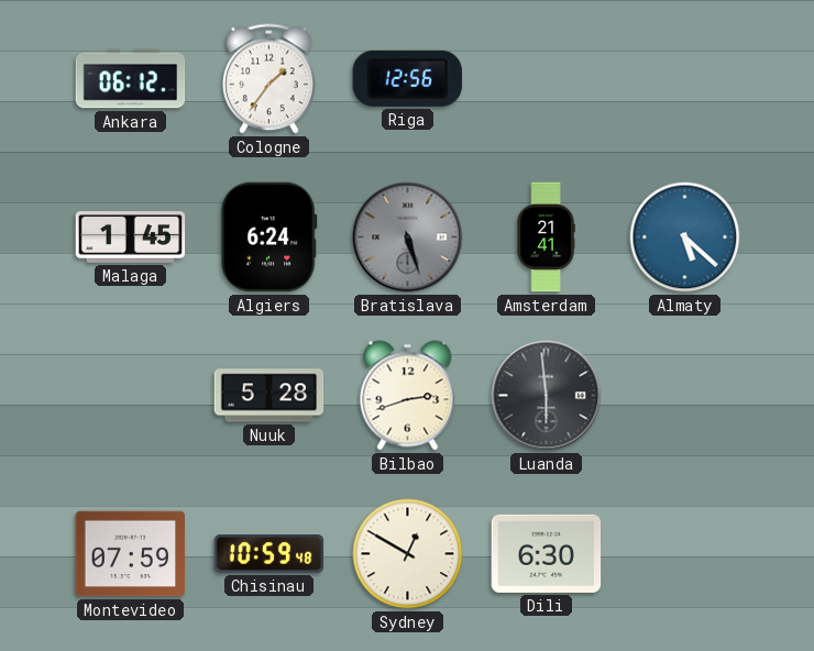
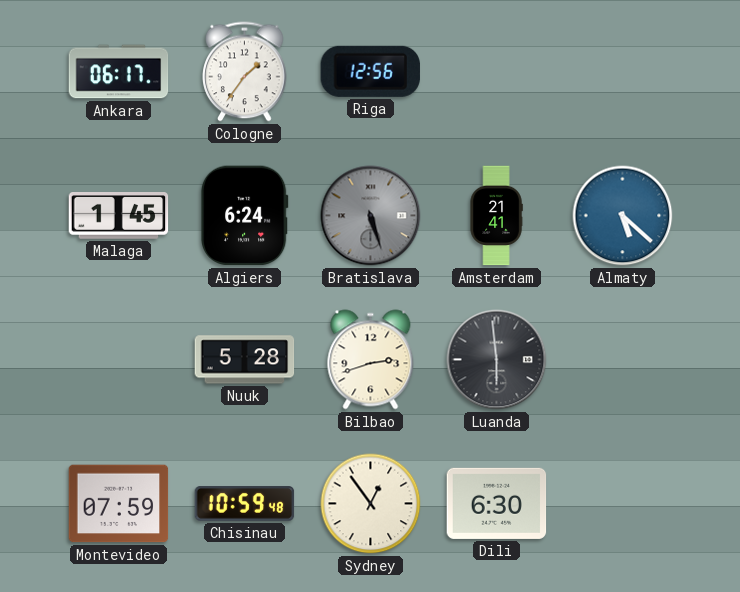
Ankara: 06:12 -> 06:17
Sydney: 12:50 -> 12:54
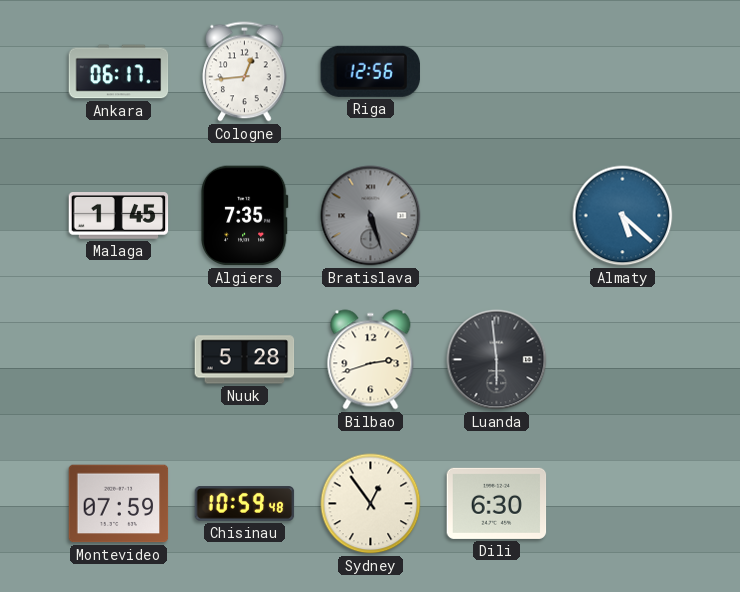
Cologne: 1:36 -> 12:44
Algiers: 6:24 -> 7:35
Amsterdam: 21:41 -> none
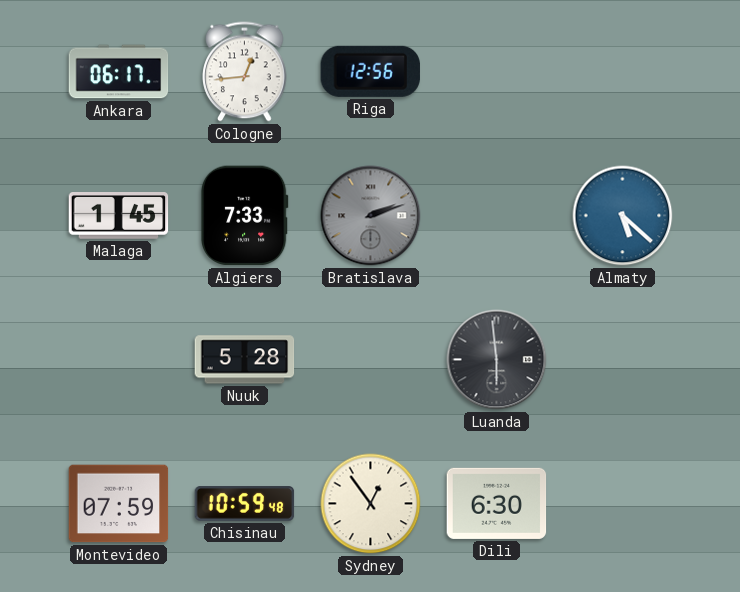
Algiers: 7:35 -> 7:33
Bratislava: 5:27 -> 2:12
Bilbao: 2:42 -> none
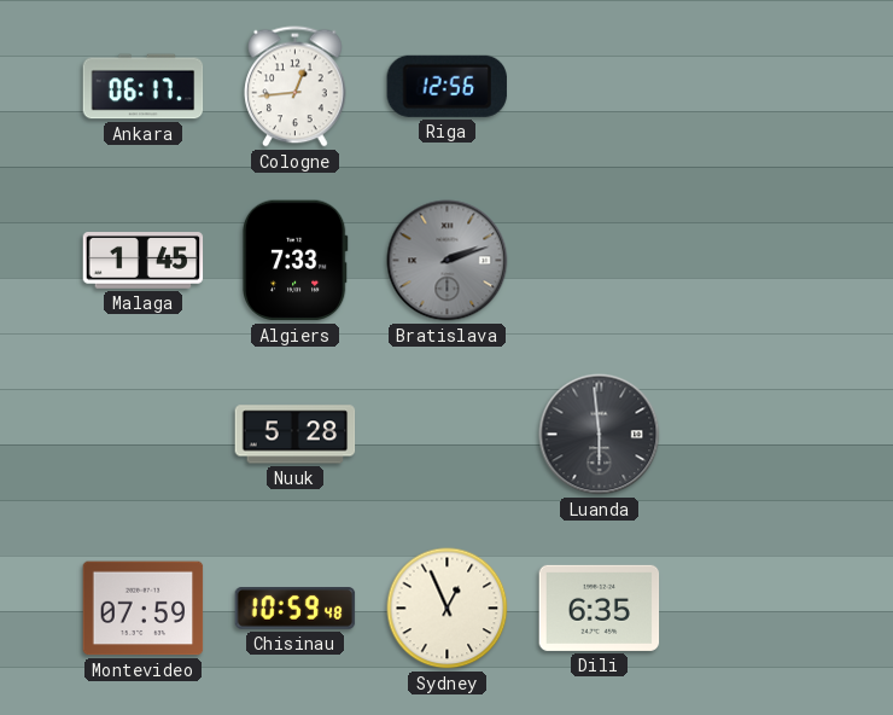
Almaty: 5:22 -> none
Sydney: 12:54 -> 12:56
Dili: 6:30 -> 6:35
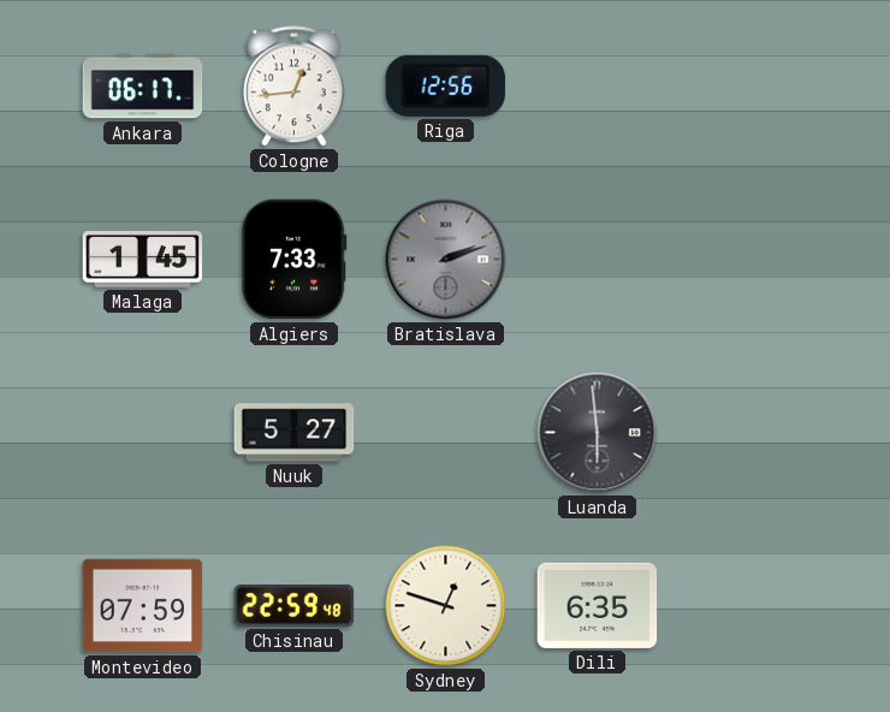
Nuuk: 5:28 -> 5:27
Chisinau: 10:59 -> 22:59
Sydney: 12:56 -> 12:48
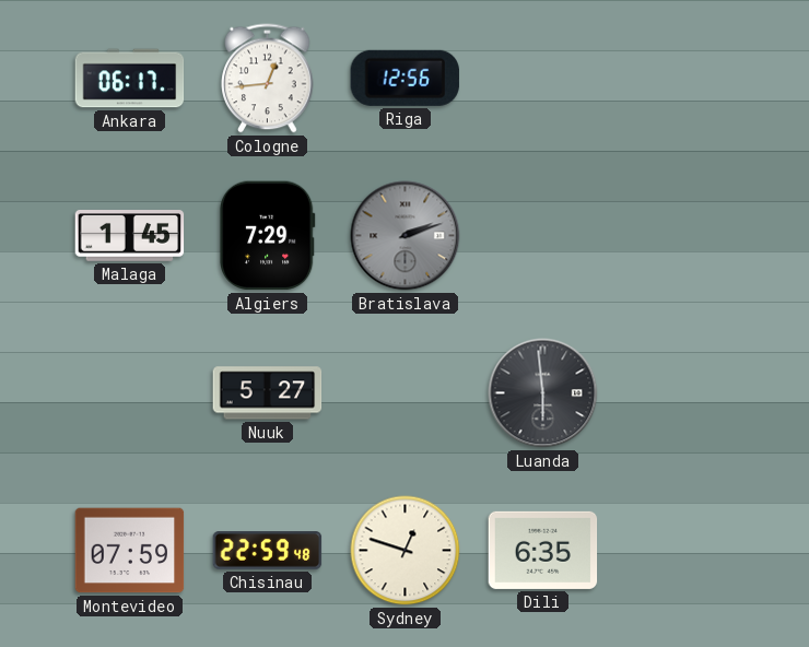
Algiers: 7:33 -> 7:29
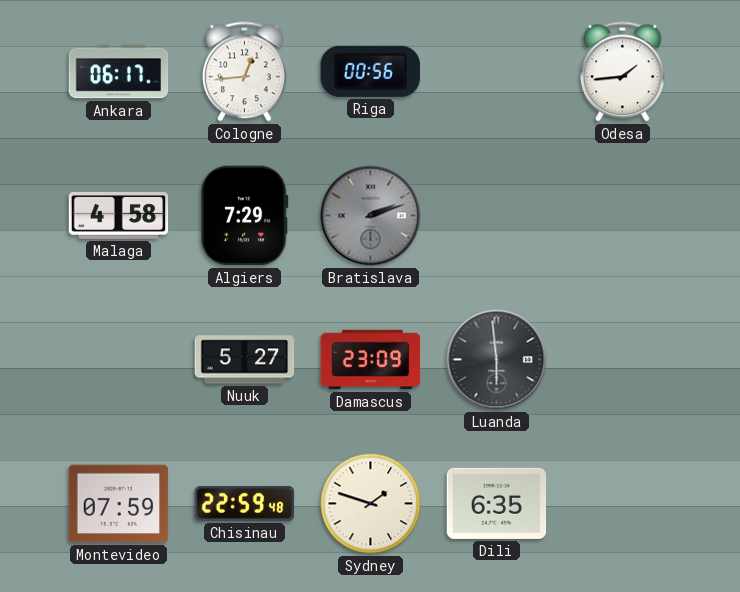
Riga: 12:56 -> 00:56
Odesa: none -> 1:44
Malaga: 1:45 -> 4:58
Damascus: none -> 23:09
Sydney: 12:48 -> 1:48
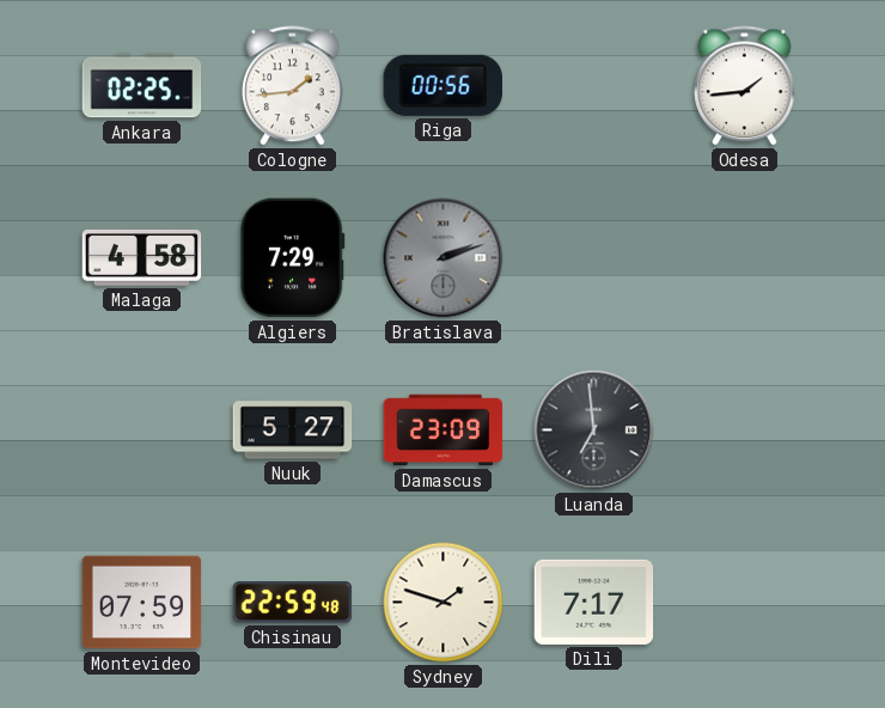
Ankara: 06:17 -> 02:25
Cologne: 12:44 -> 1:44
Luanda: 5:59 -> 6:59
Dili: 6:35 -> 7:17
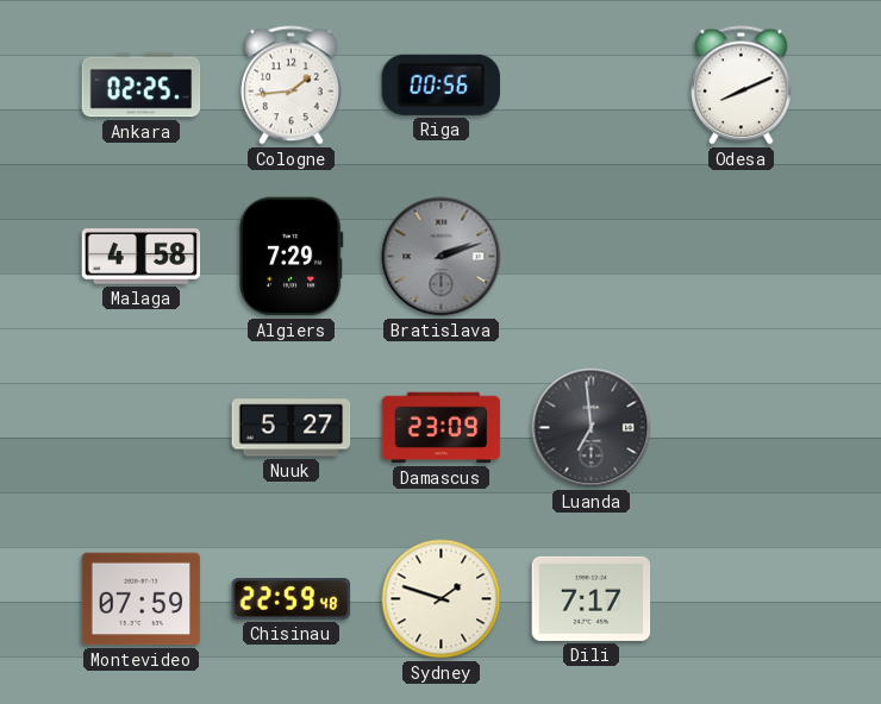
Odesa: 1:44 -> 8:11
